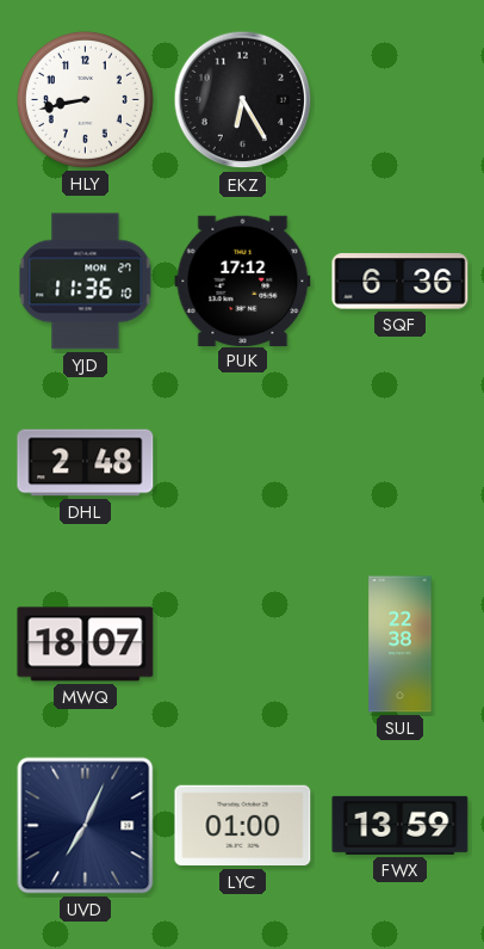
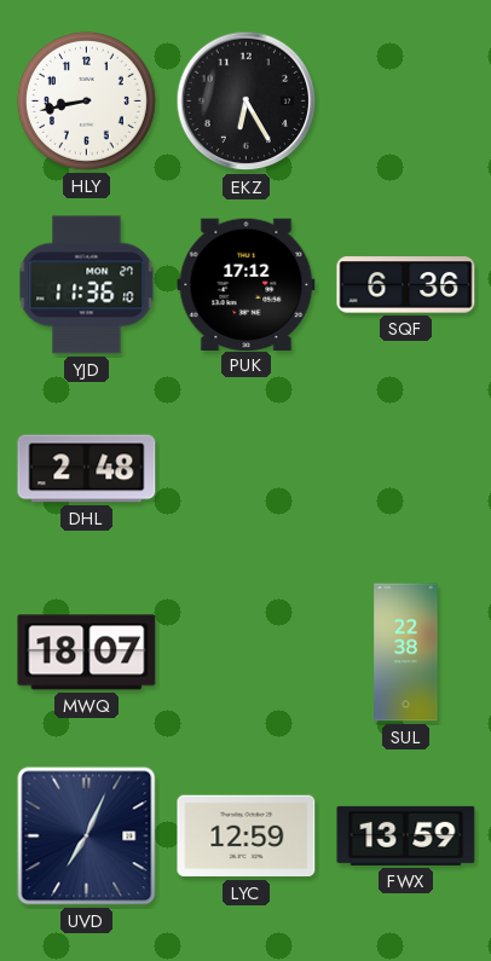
LYC: 01:00 -> 12:59
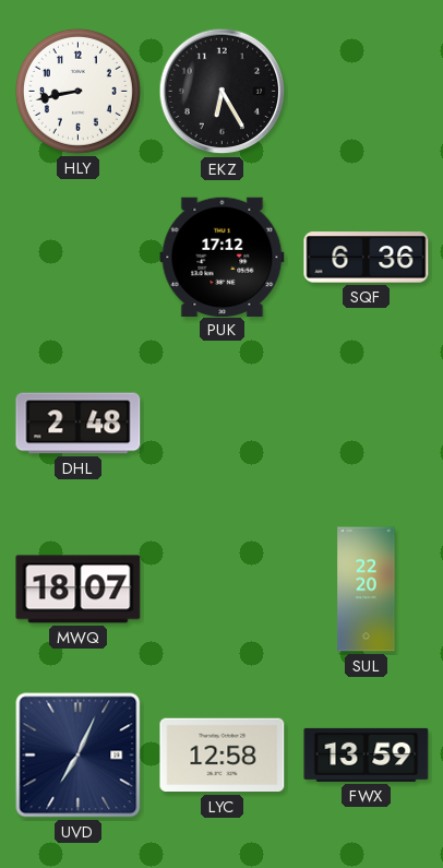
YJD: 11:36 -> none
SUL: 22:38 -> 22:20
LYC: 12:59 -> 12:58
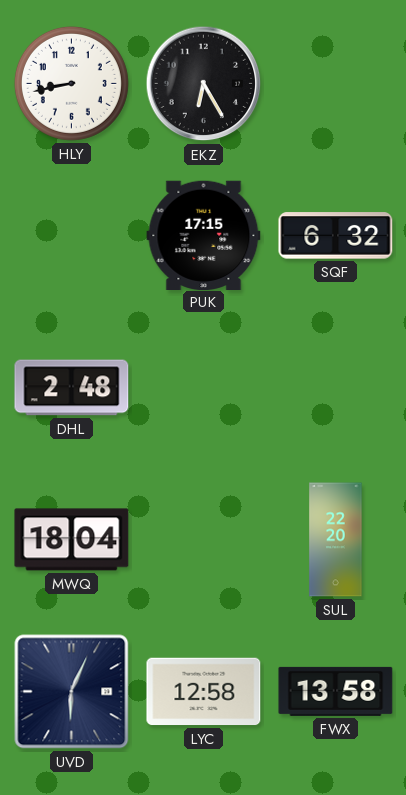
PUK: 17:12 -> 17:15
SQF: 6:36 -> 6:32
MWQ: 18:07 -> 18:04
UVD: 7:04 -> 6:04
FWX: 13:59 -> 13:58
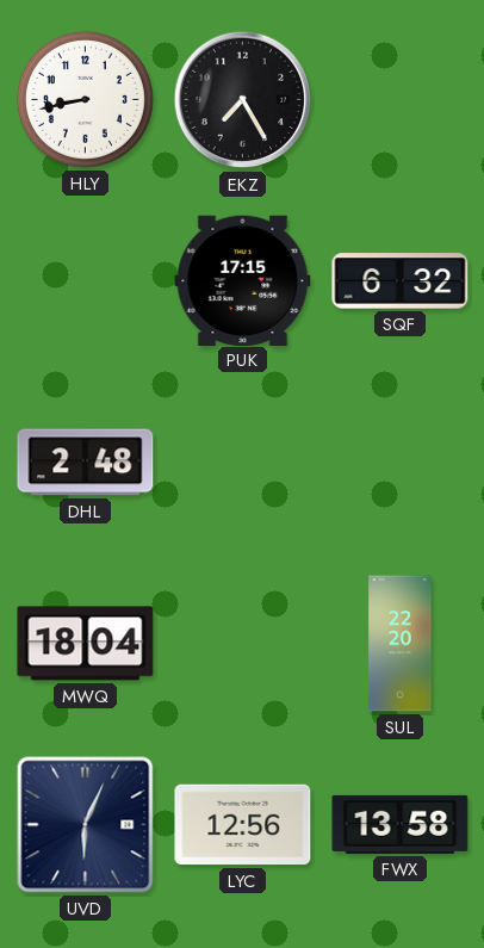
EKZ: 6:25 -> 7:25
LYC: 12:58 -> 12:56
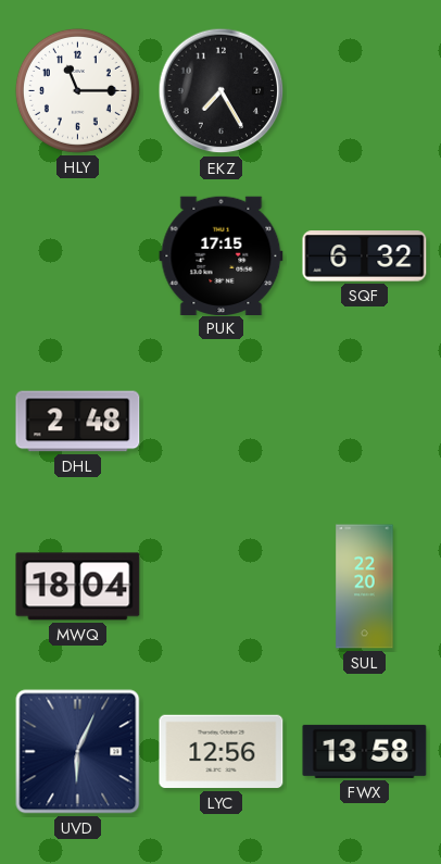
HLY: 8:43 -> 11:15
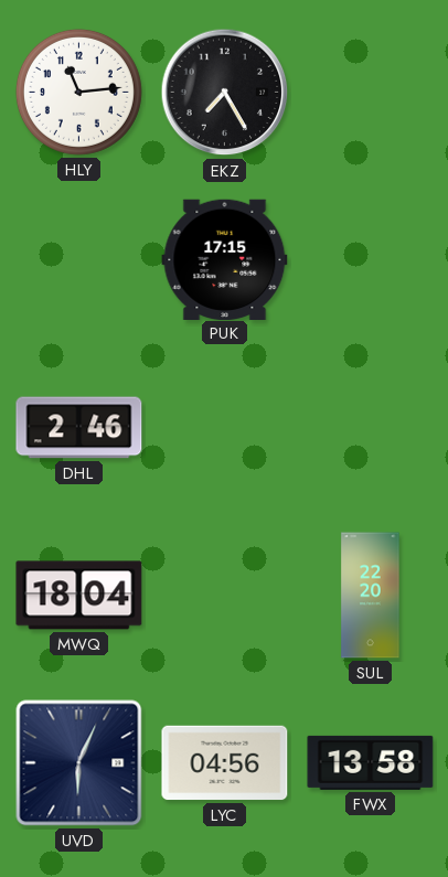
HLY: 11:15 -> 11:14
SQF: 6:32 -> none
DHL: 2:48 -> 2:46
LYC: 12:56 -> 04:56
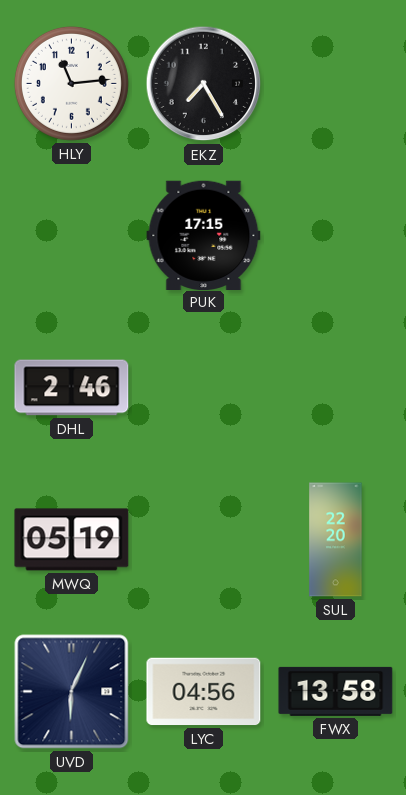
MWQ: 18:04 -> 05:19
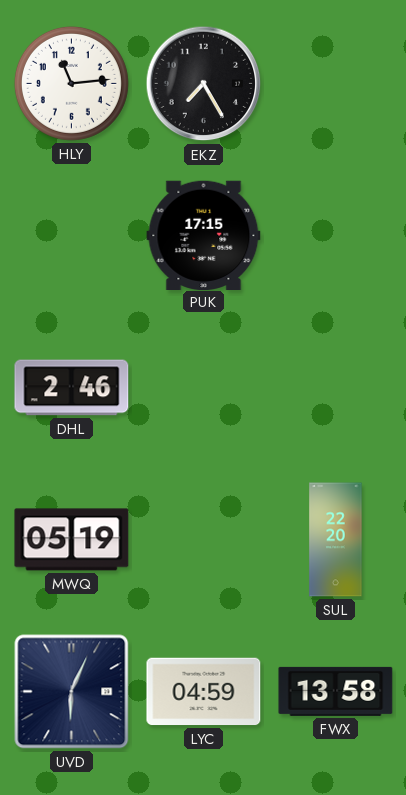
LYC: 04:56 -> 04:59
